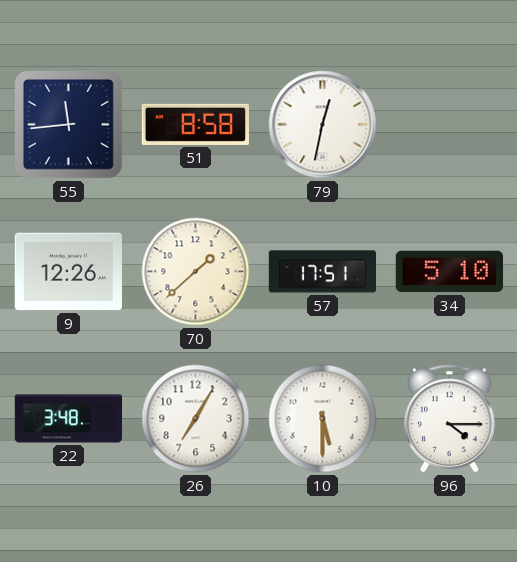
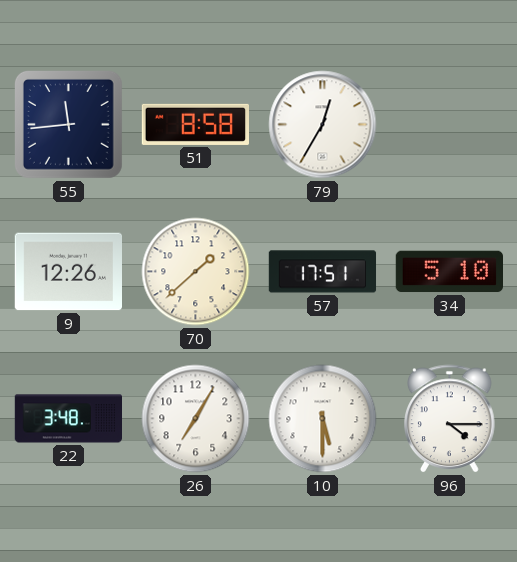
79: 12:32 -> 12:35
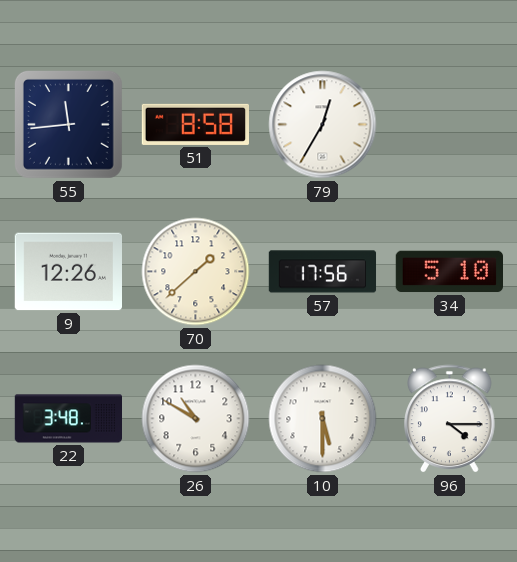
57: 17:51 -> 17:56
26: 7:05 -> 10:50
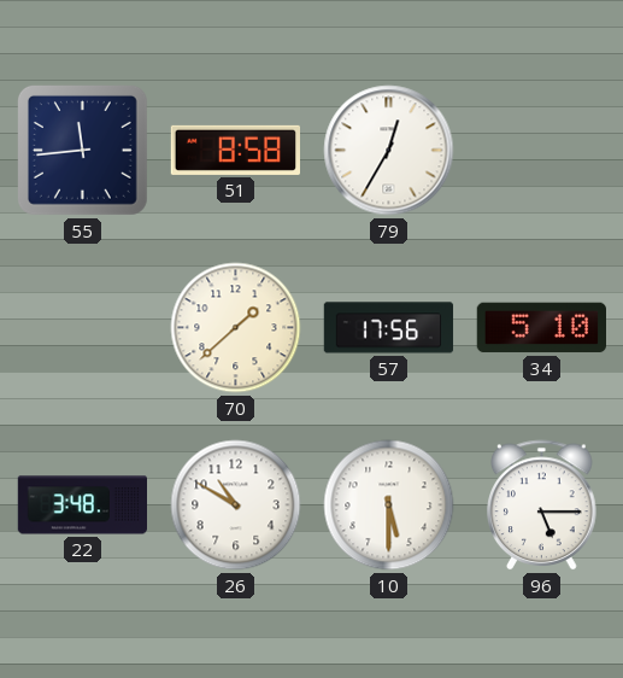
9: 12:26 -> none
96: 4:15 -> 5:15
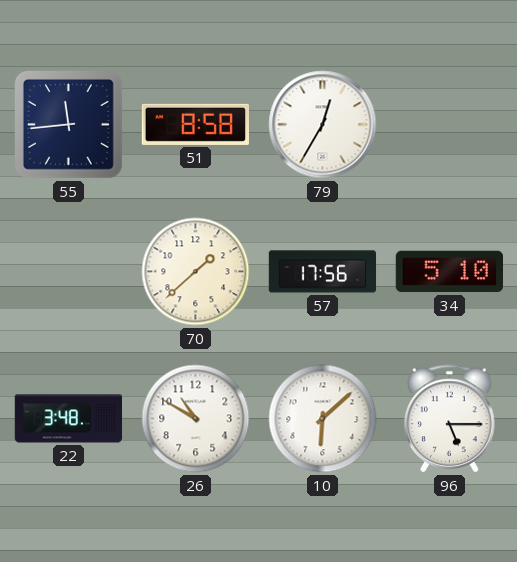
10: 5:30 -> 6:08
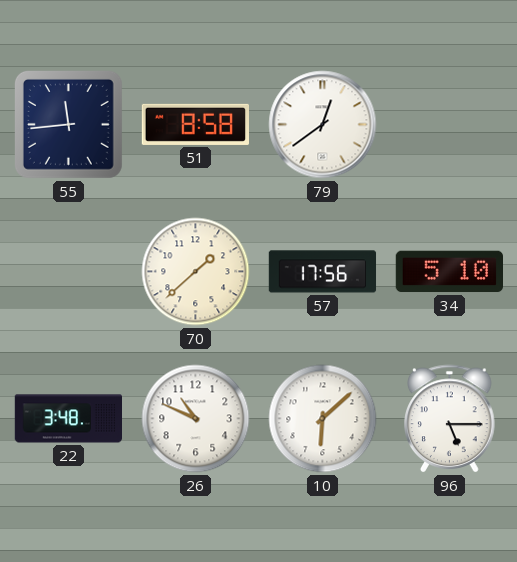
79: 12:35 -> 12:39
26: 10:50 -> 10:49
